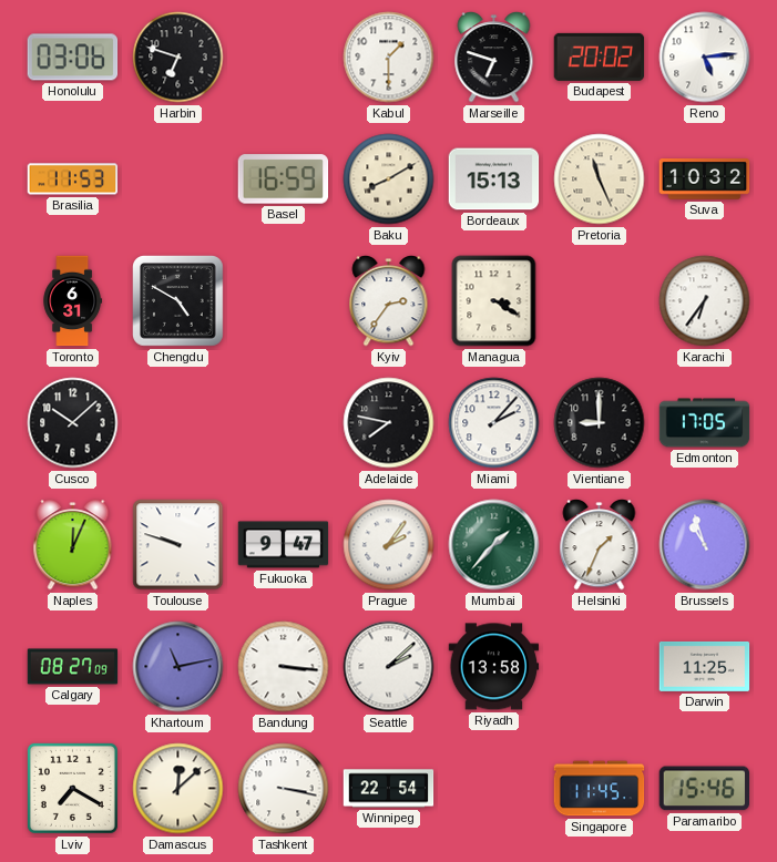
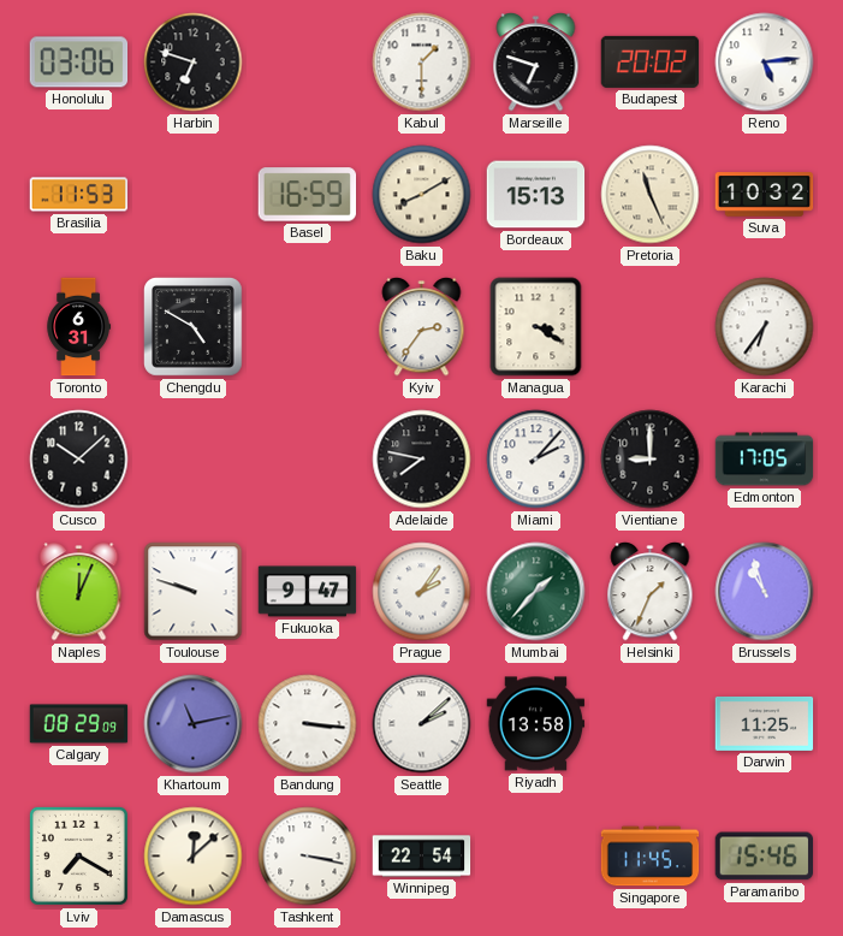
Calgary: 08:27 -> 08:29
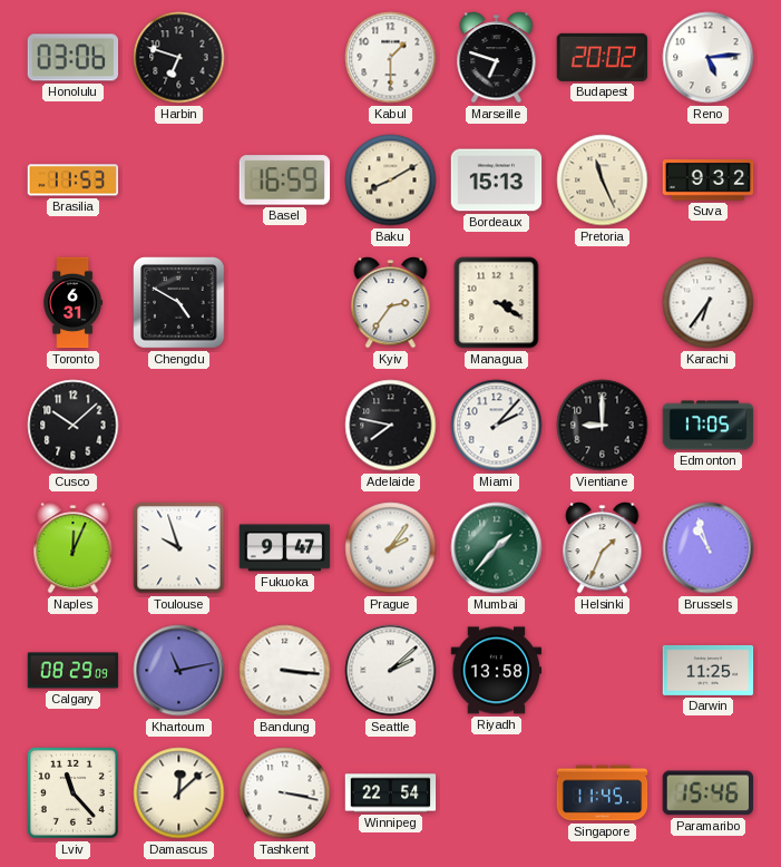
Suva: 10:32 -> 9:32
Toulouse: 9:48 -> 9:57
Lviv: 7:20 -> 11:23
